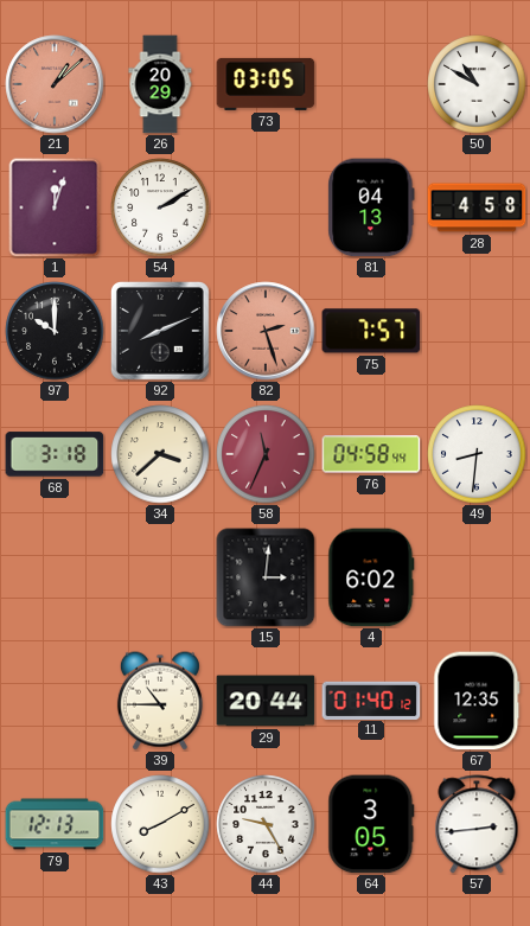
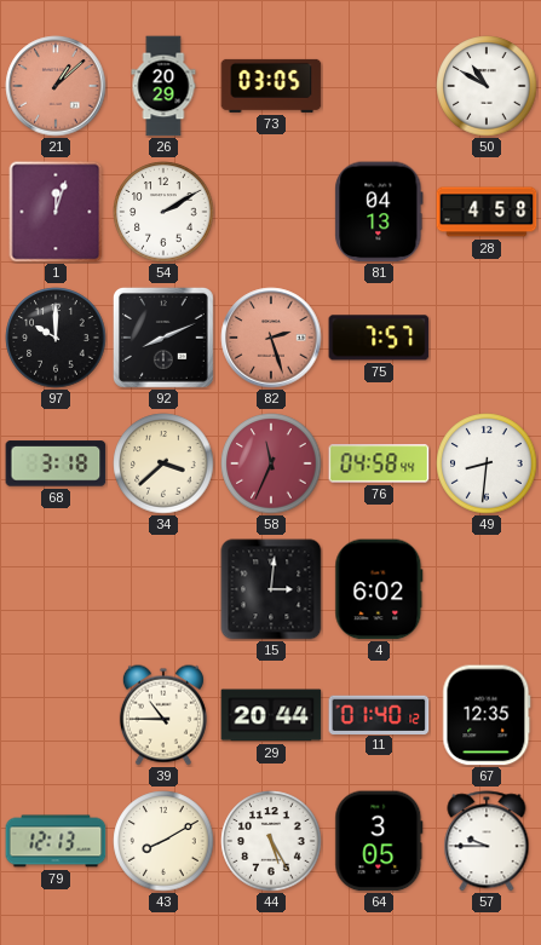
44: 9:25 -> 5:25
57: 2:44 -> 9:45
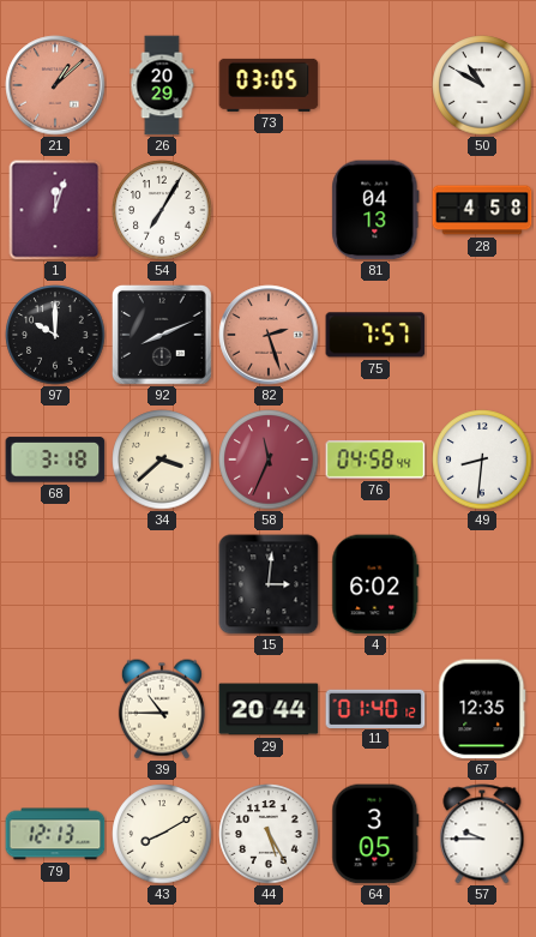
54: 2:10 -> 7:05
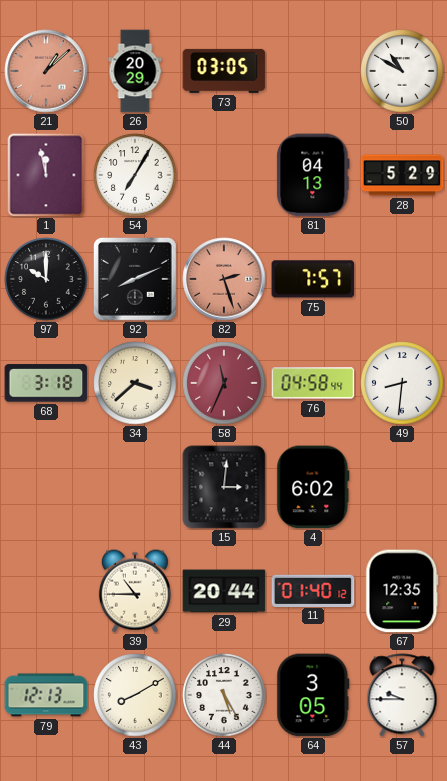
1: 12:03 -> 11:58
28: 4:58 -> 5:29
